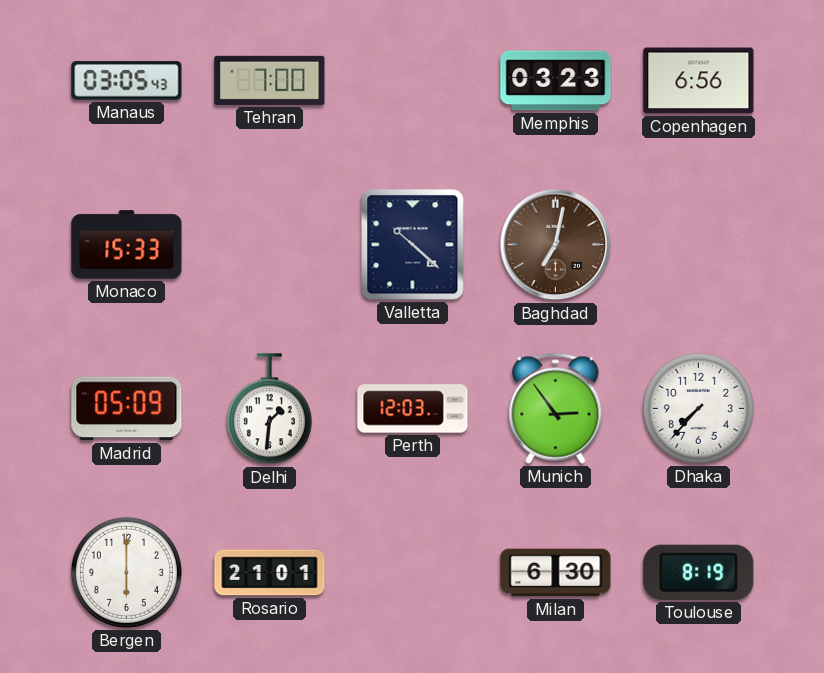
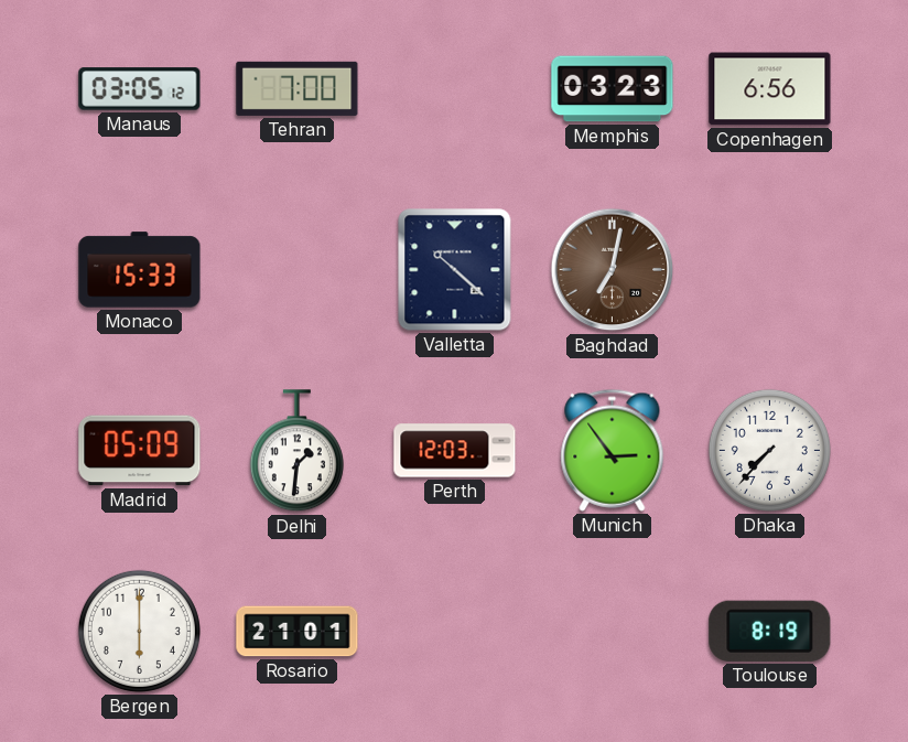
Manaus: 03:05:43 -> 03:05:12
Milan: 6:30 -> none
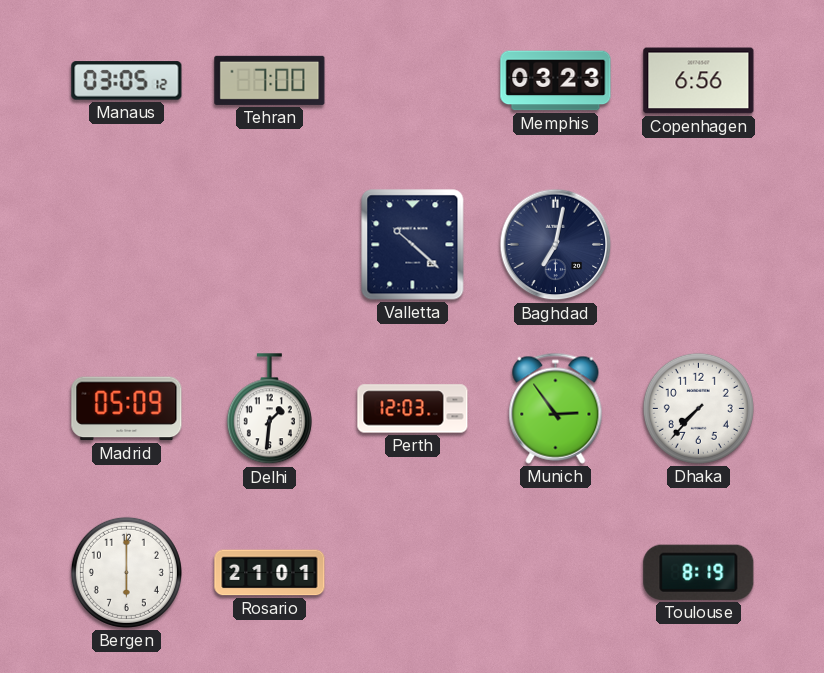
Monaco: 15:33 -> none
Baghdad dial: brown -> navy
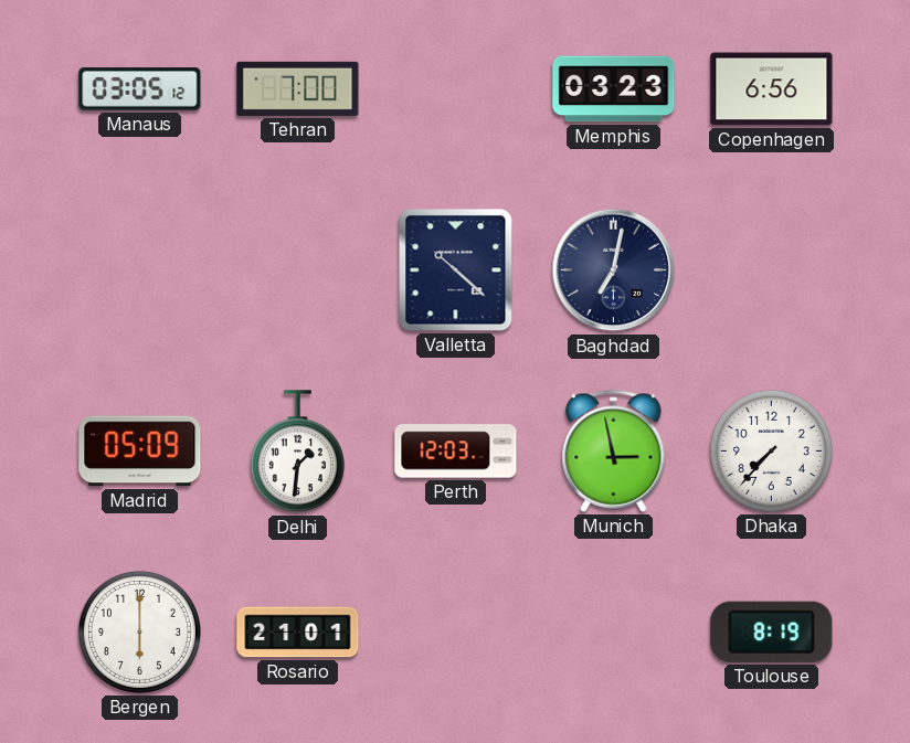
Munich: 2:54 -> 2:58
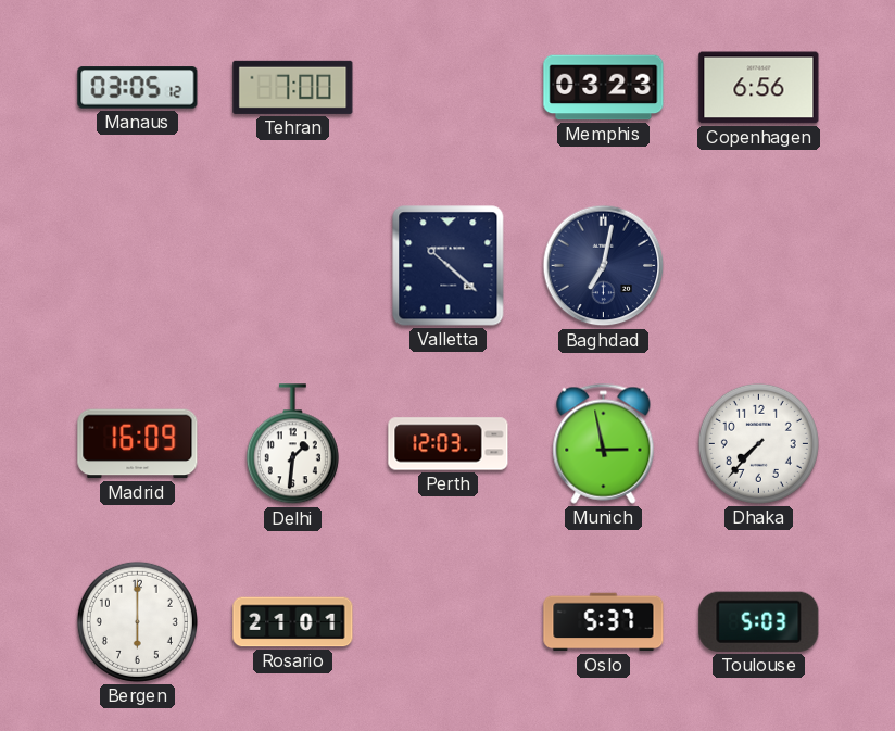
Madrid: 05:09 -> 16:09
Oslo: none -> 5:37
Toulouse: 8:19 -> 5:03
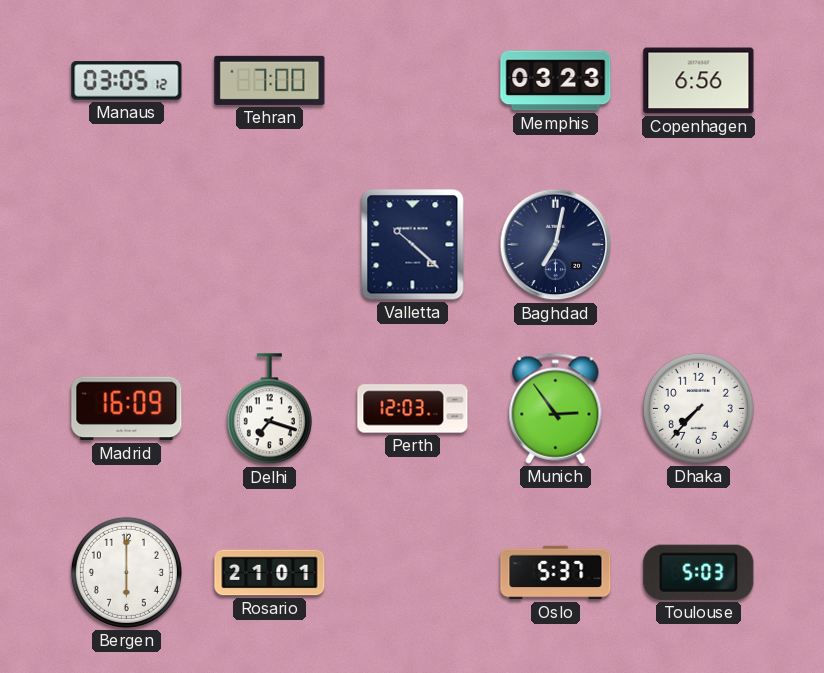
Delhi: 1:31 -> 7:18
Munich: 2:58 -> 2:54
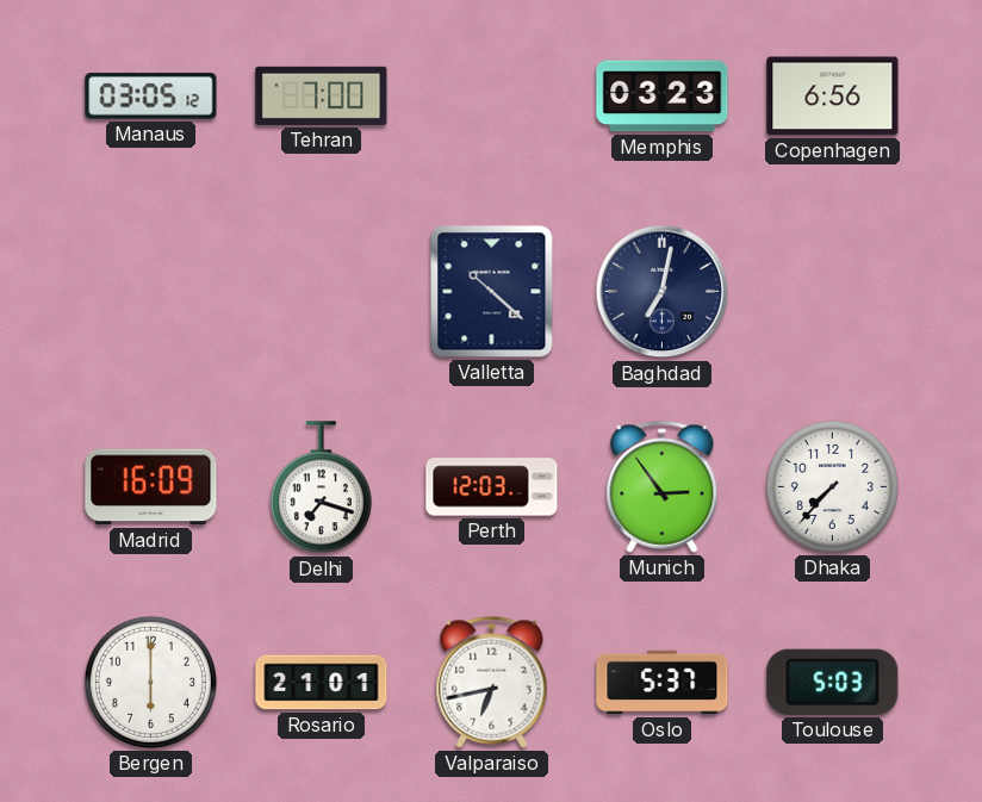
Valparaiso: none -> 6:43
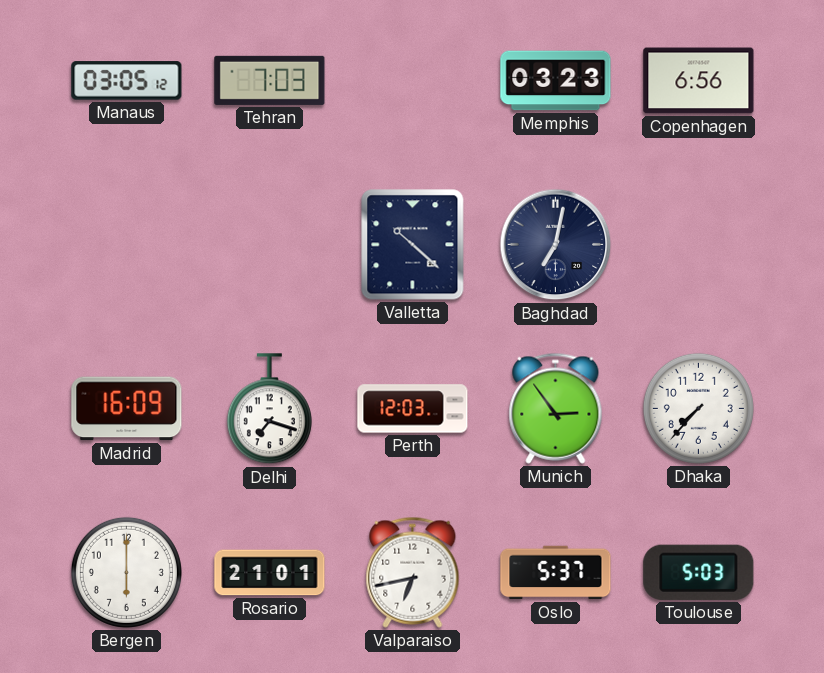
Tehran: 7:00 -> 7:03
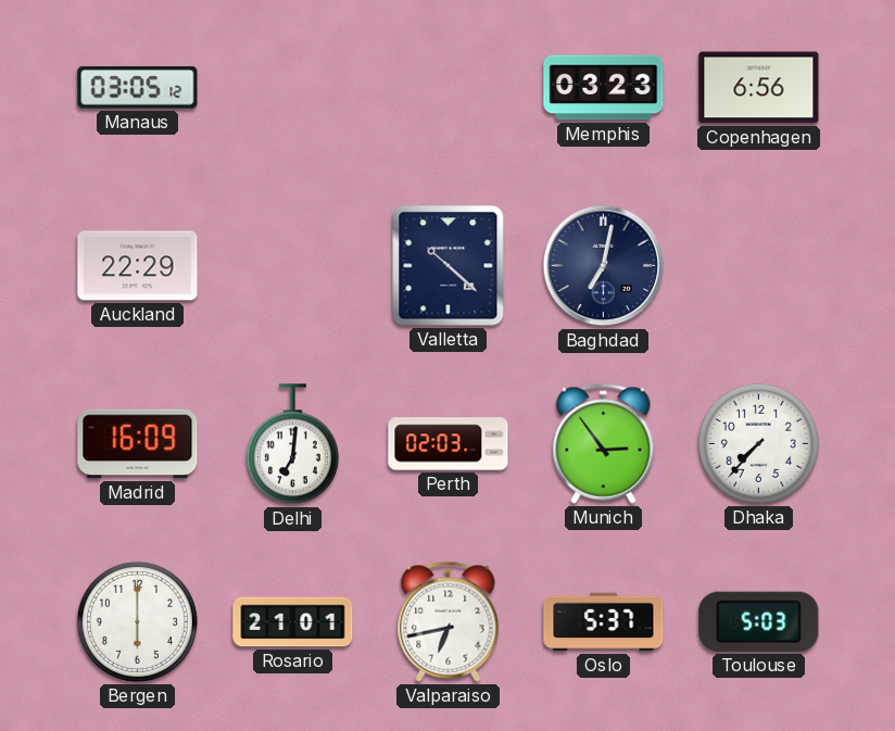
Tehran: 7:03 -> none
Auckland: none -> 22:29
Delhi: 7:18 -> 7:01
Perth: 12:03 -> 02:03
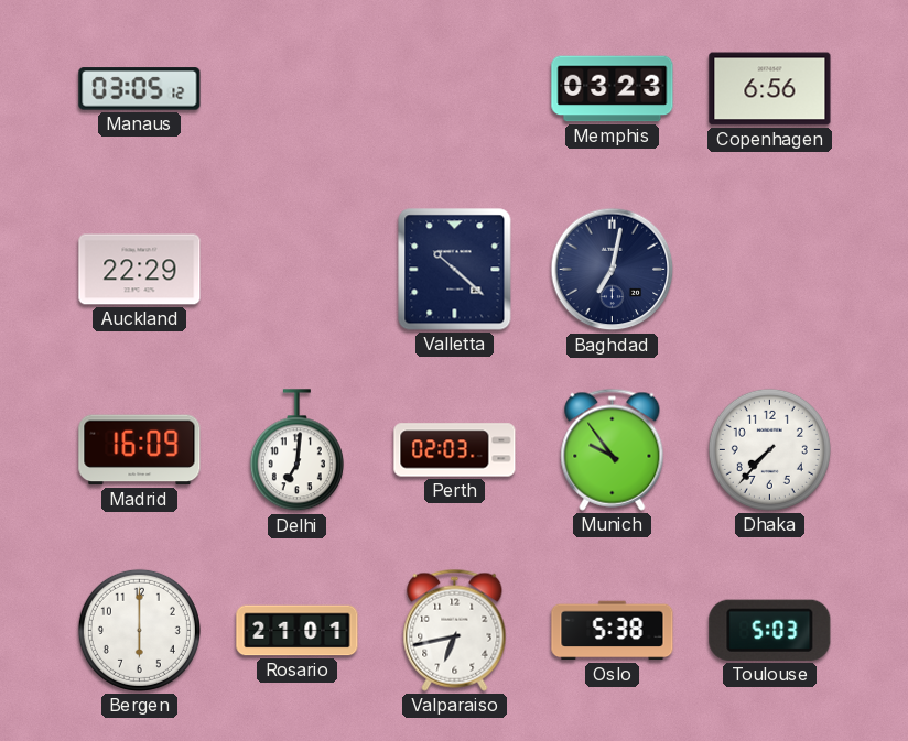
Munich: 2:54 -> 9:54
Oslo: 5:37 -> 5:38
